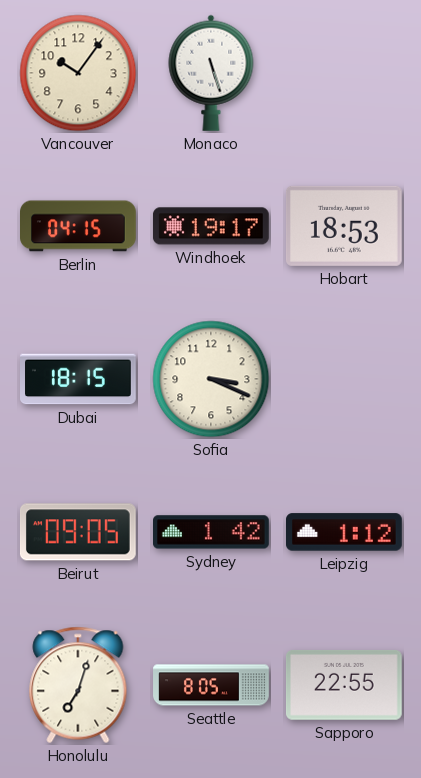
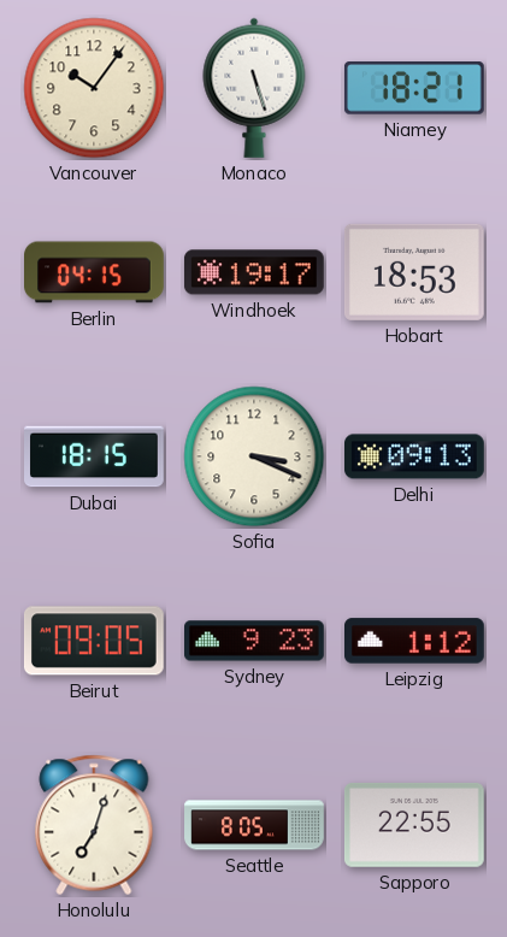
Niamey: none -> 18:21
Delhi: none -> 09:13
Sydney: 1:42 -> 9:23
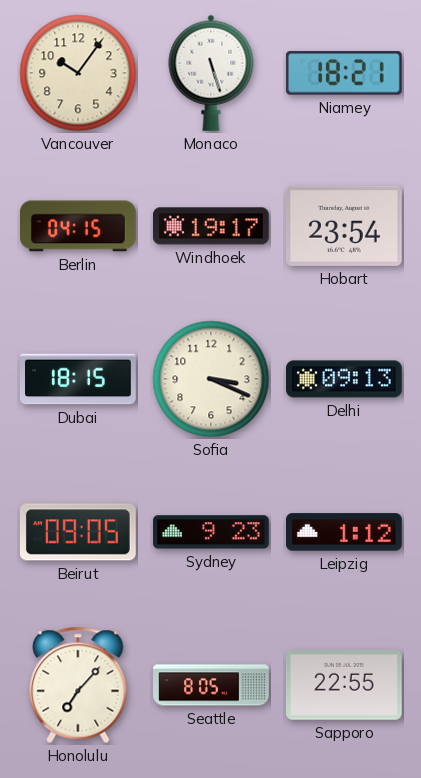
Hobart: 18:53 -> 23:54
Honolulu: 7:03 -> 7:07
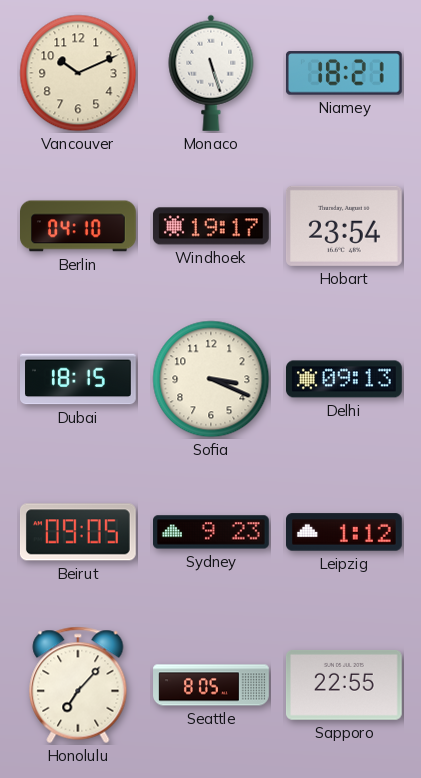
Vancouver: 10:06 -> 10:11
Berlin: 04:15 -> 04:10
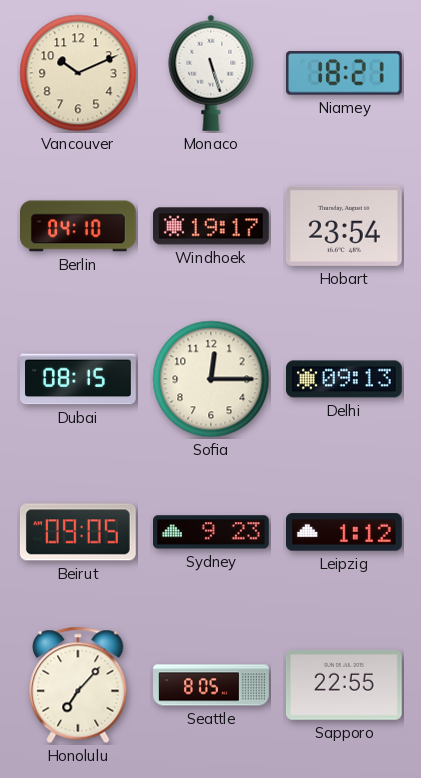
Dubai: 18:15 -> 08:15
Sofia: 3:19 -> 12:15
